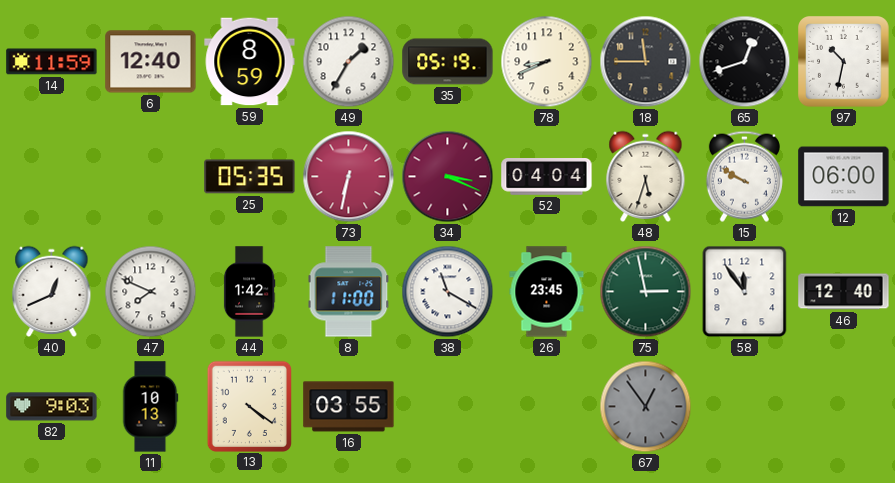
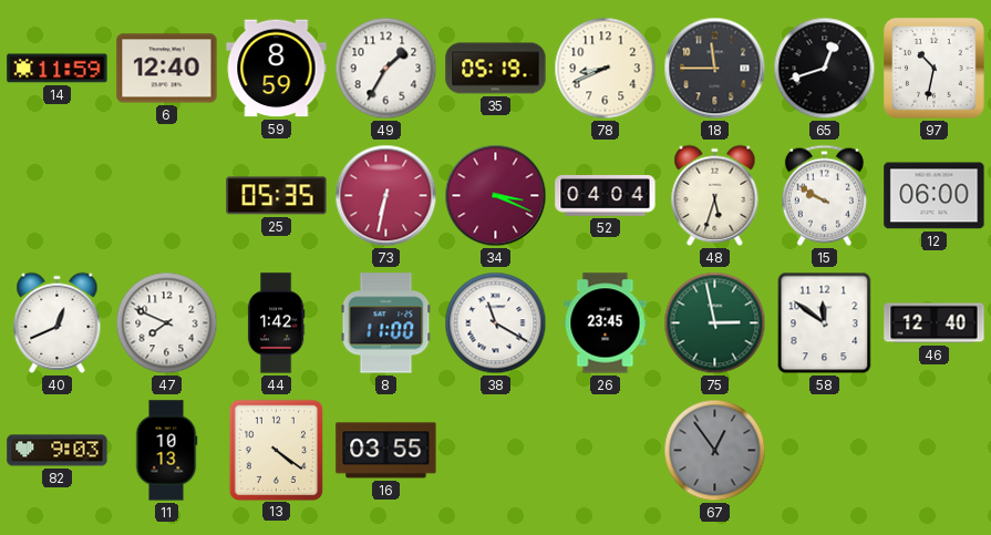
58: 11:54 -> 11:51
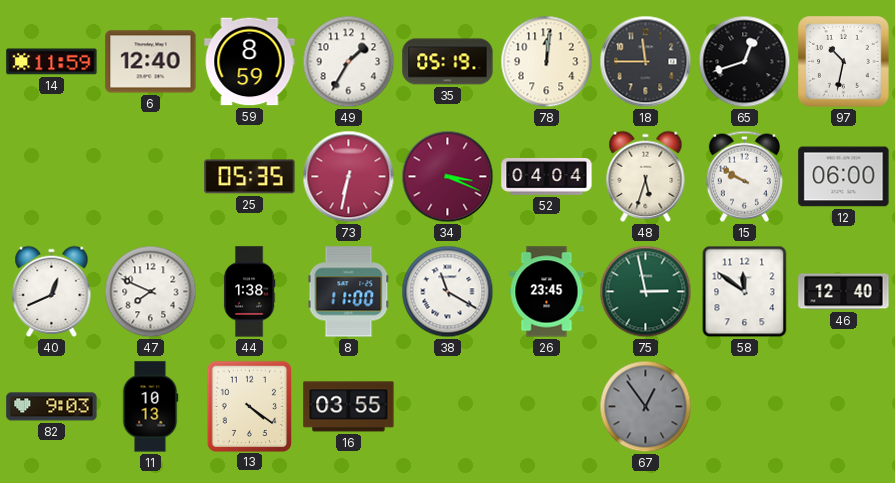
78: 8:41 -> 12:01
44: 1:42 -> 1:38
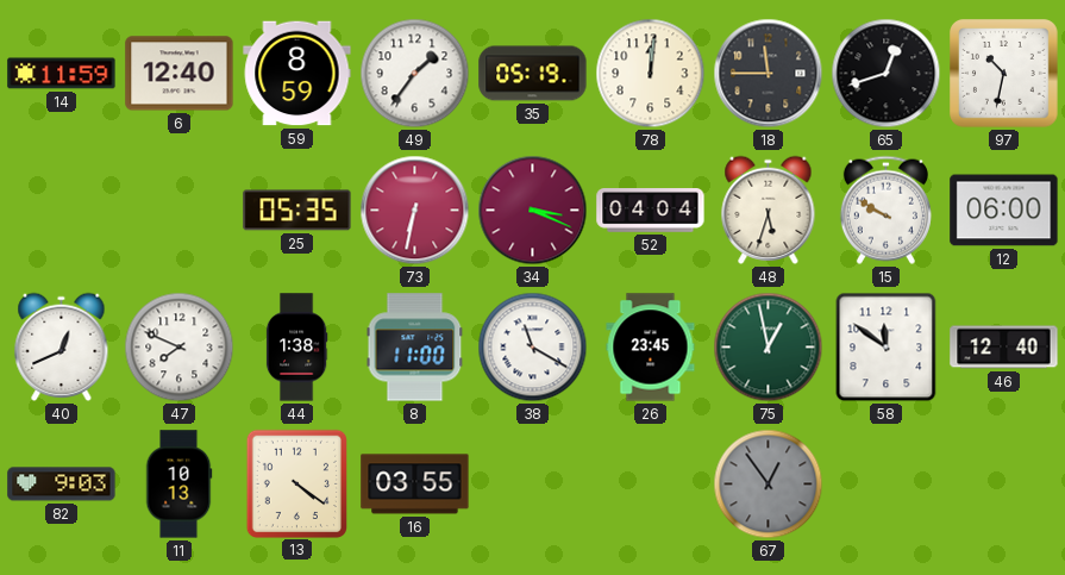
49: 1:35 -> 1:36
75: 2:58 -> 12:58
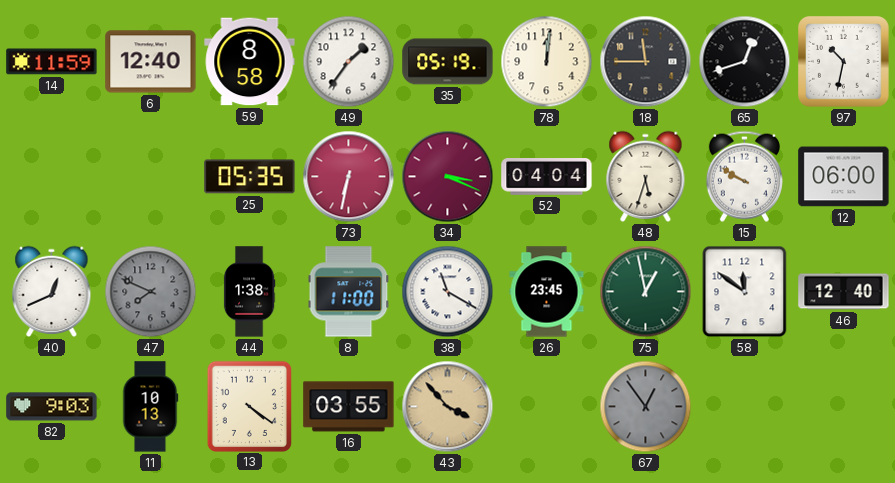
59: 8:59 -> 8:58
47 dial: white -> grey
43: none -> 3:53
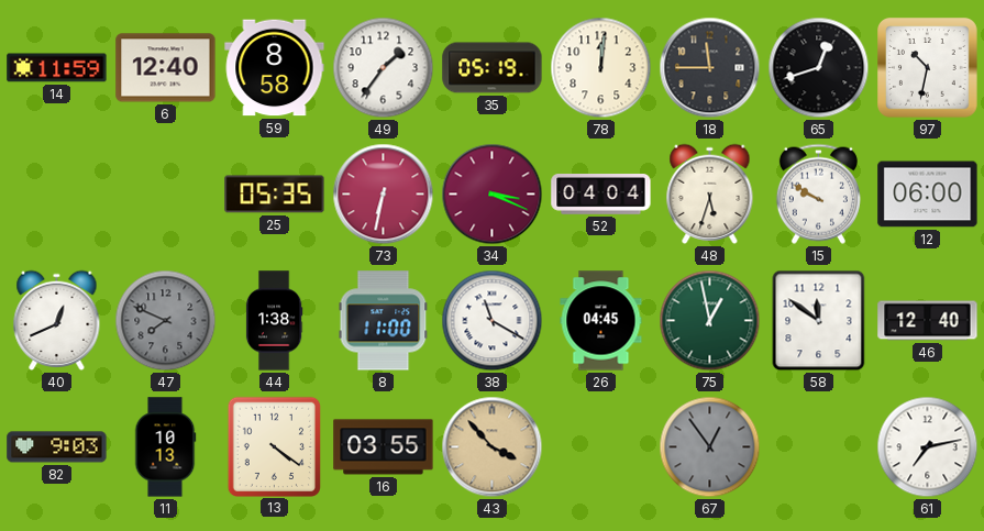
26: 23:45 -> 04:45
61: none -> 7:13
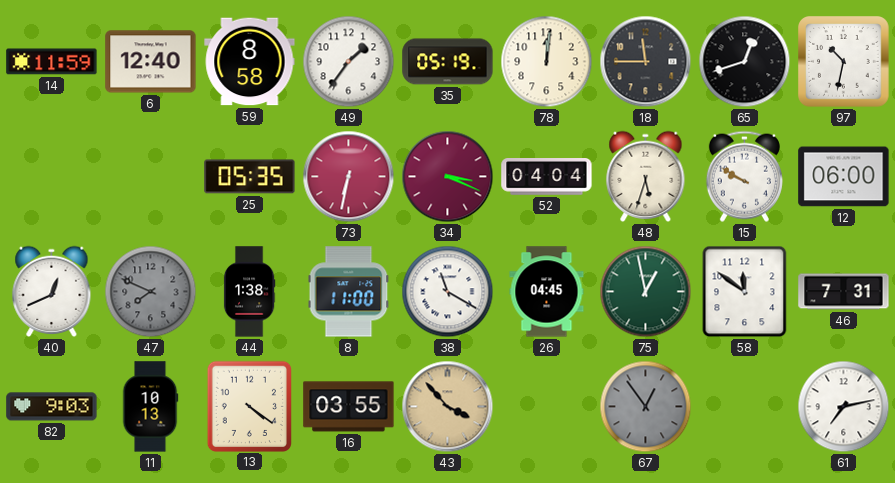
46: 12:40 -> 7:31
